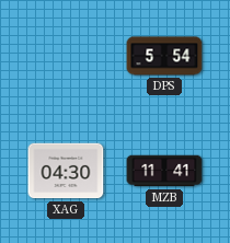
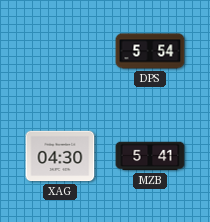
MZB: 11:41 -> 5:41
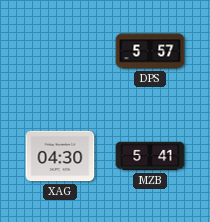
DPS: 5:54 -> 5:57
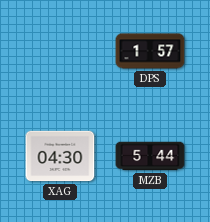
DPS: 5:57 -> 1:57
MZB: 5:41 -> 5:44
